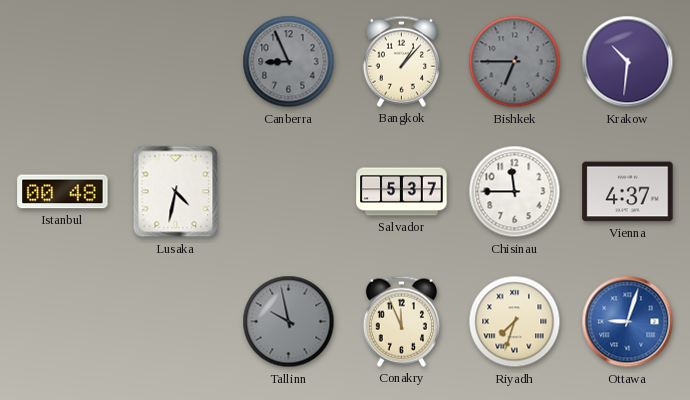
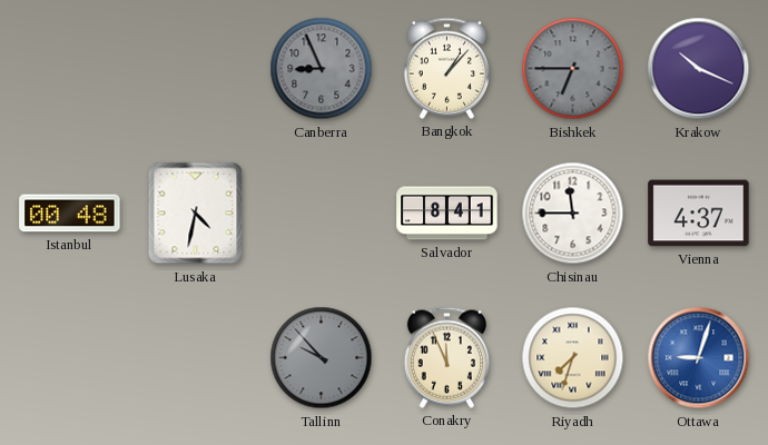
Krakow: 10:31 -> 10:19
Salvador: 5:37 -> 8:41
Tallinn: 9:58 -> 9:53
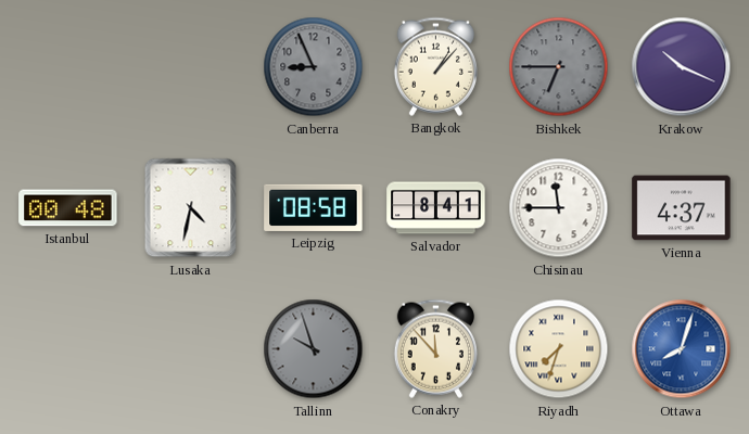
Leipzig: none -> 08:58
Tallinn: 9:53 -> 9:57
Conakry: 11:56 -> 11:53
Ottawa: 9:03 -> 8:03
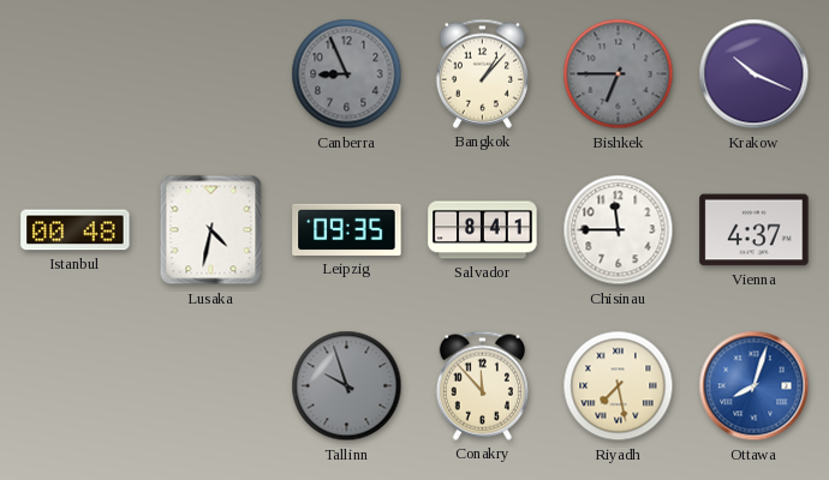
Leipzig: 08:58 -> 09:35
Riyadh: 7:33 -> 7:28
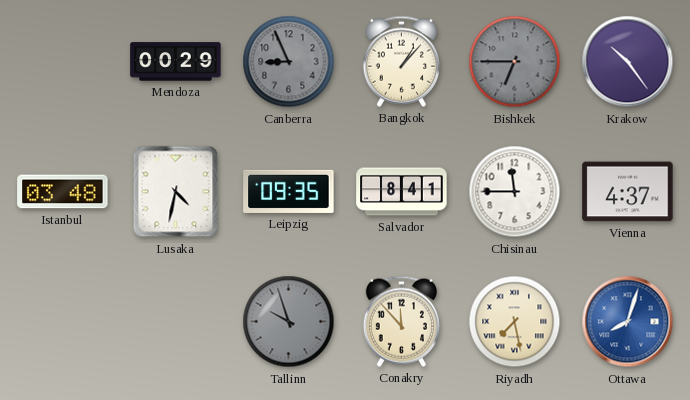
Mendoza: none -> 00:29
Krakow: 10:19 -> 10:24
Istanbul: 00:48 -> 03:48
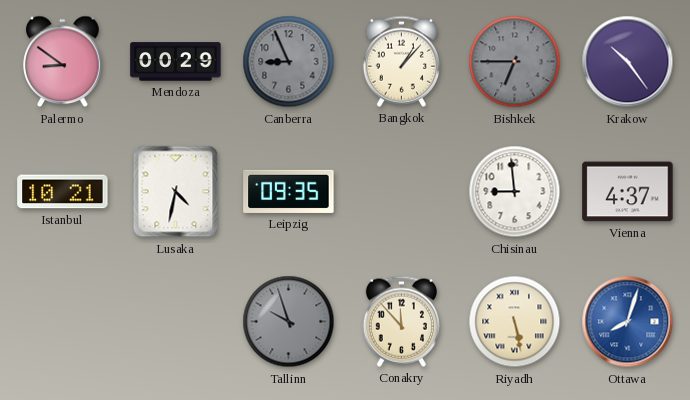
Palermo: none -> 8:51
Istanbul: 03:48 -> 10:21
Salvador: 8:41 -> none
Chisinau: 11:45 -> 8:59
Riyadh: 7:28 -> 5:28
